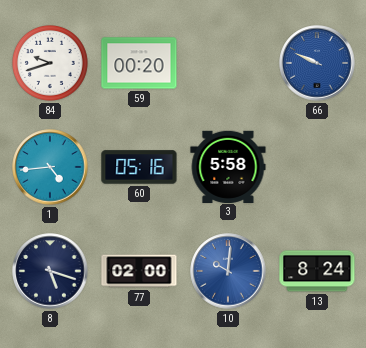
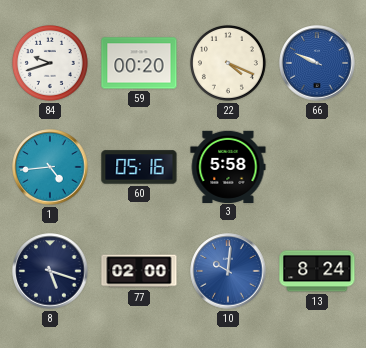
22: none -> 4:19
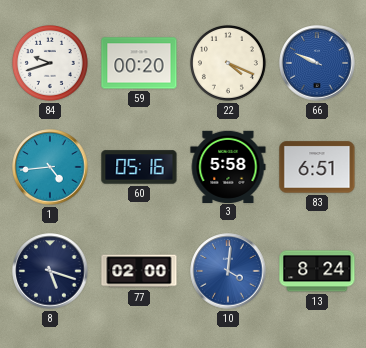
83: none -> 6:51
10: 10:01 -> 4:01
